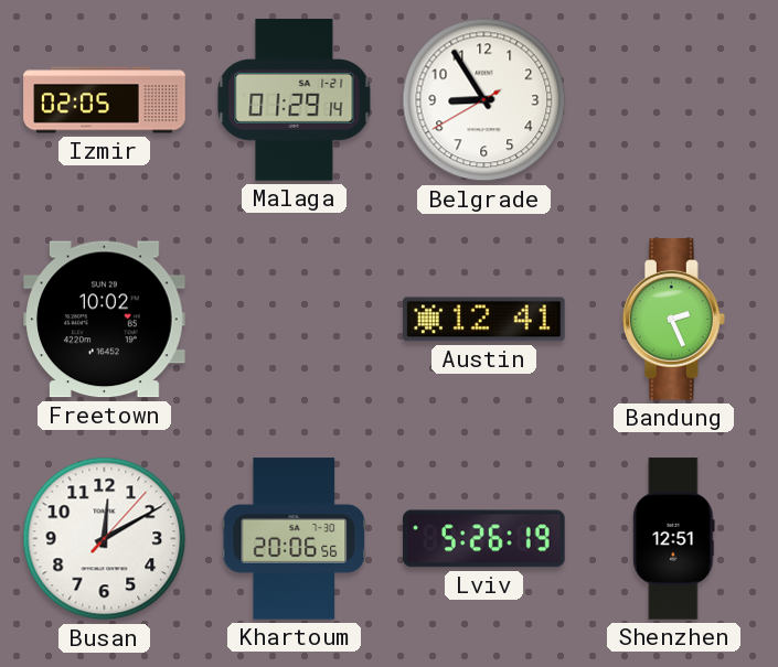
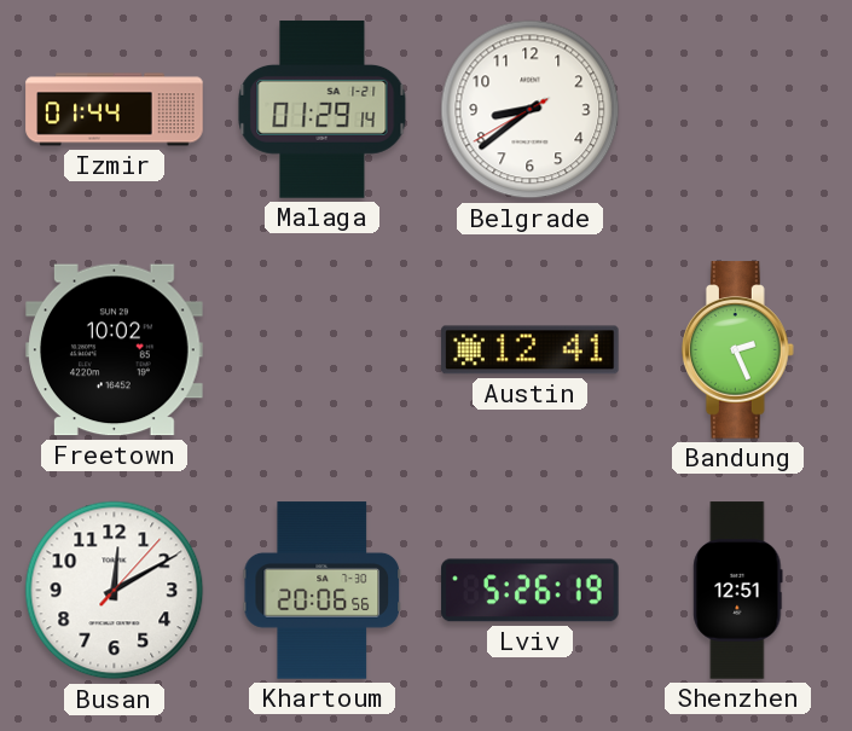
Izmir: 02:05 -> 01:44
Belgrade: 8:54 -> 8:38
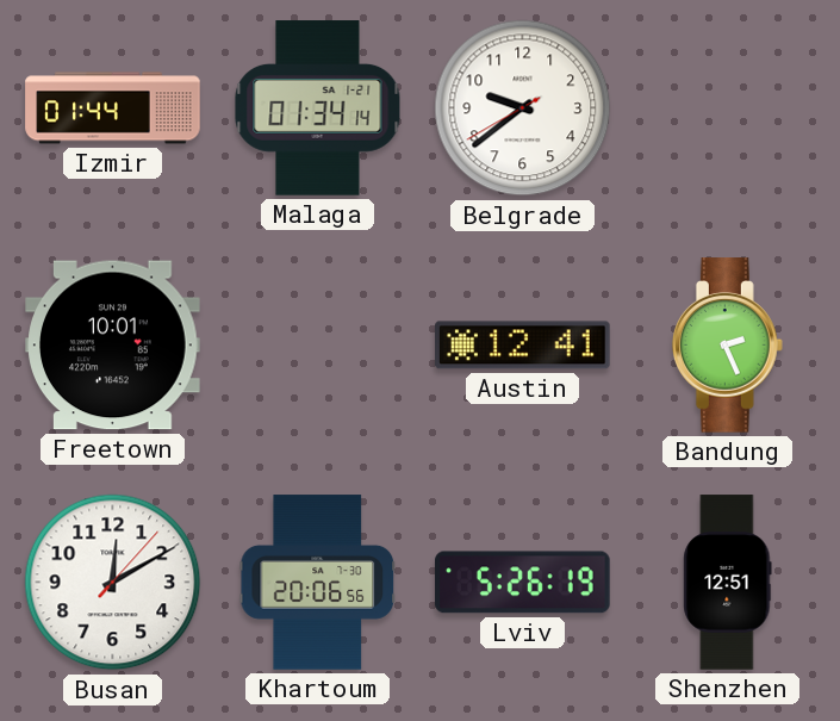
Malaga: 01:29 -> 01:34
Belgrade: 8:38 -> 9:38
Freetown: 10:02 -> 10:01
